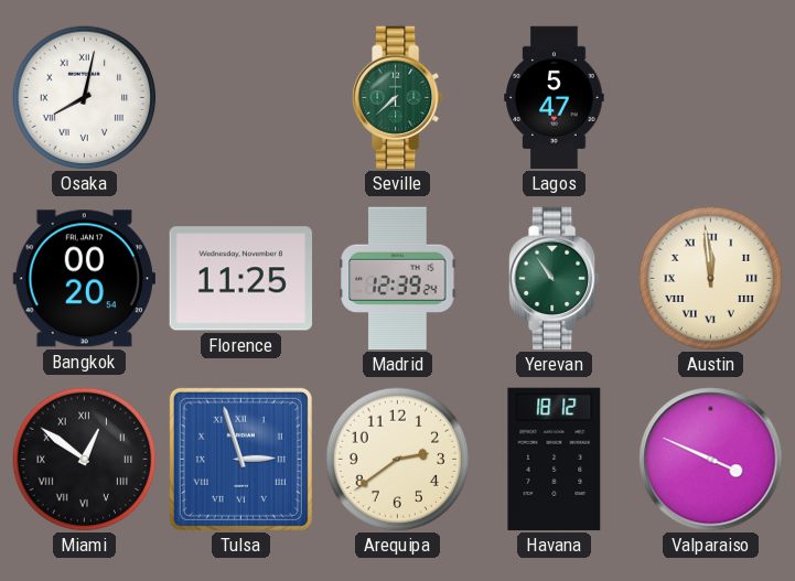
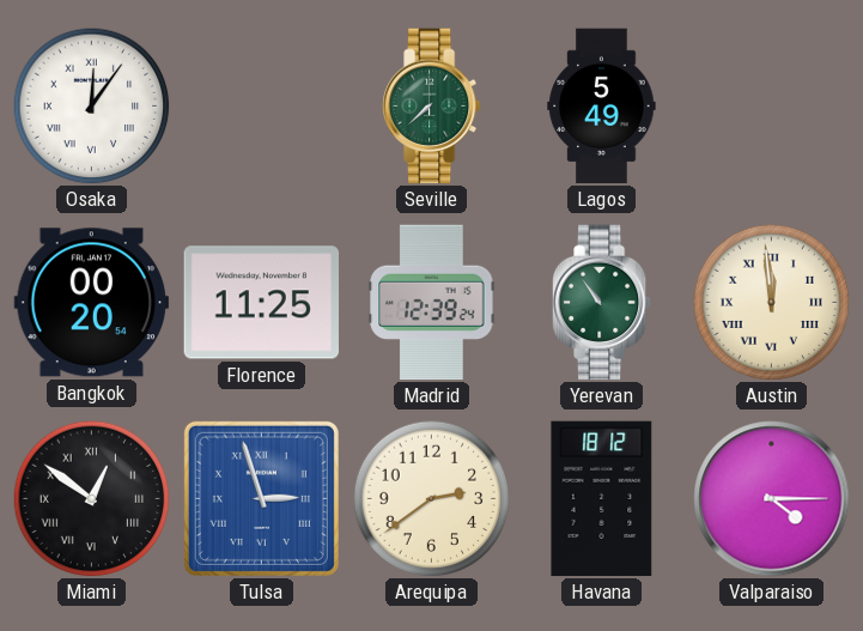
Osaka: 8:02 -> 12:06
Lagos: 5:47 -> 5:49
Valparaiso: 3:49 -> 4:15
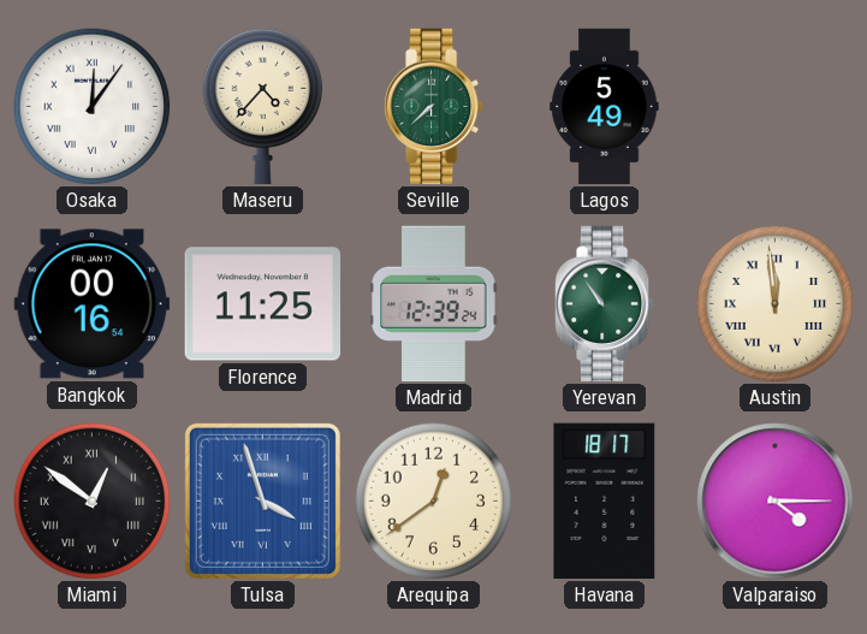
Maseru: none -> 4:37
Bangkok: 00:20 -> 00:16
Tulsa: 2:57 -> 3:57
Arequipa: 2:39 -> 12:39
Havana: 18:12 -> 18:17
